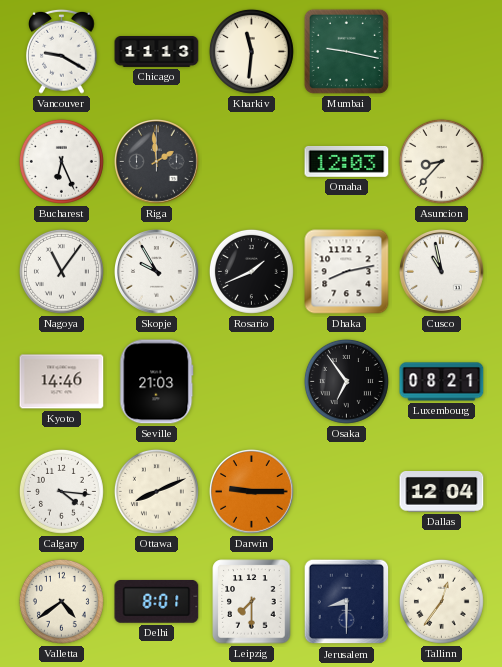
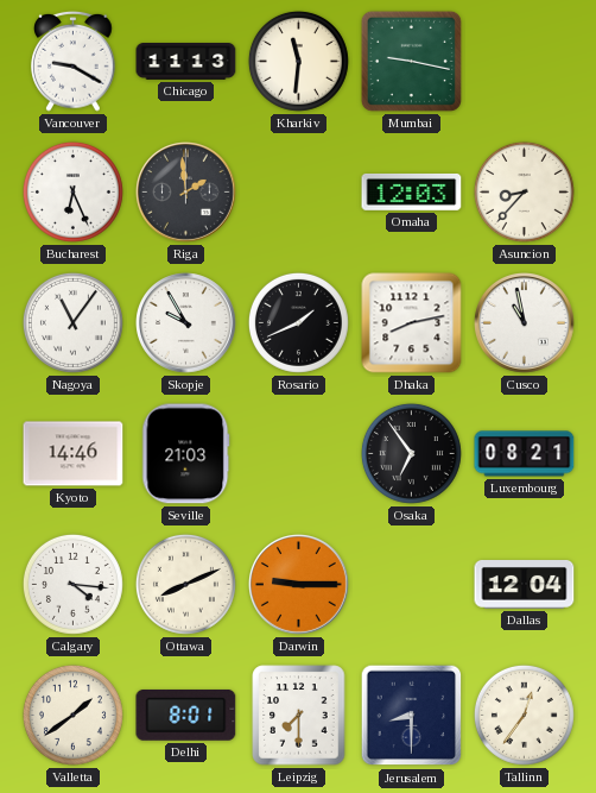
Valletta: 4:39 -> 1:39
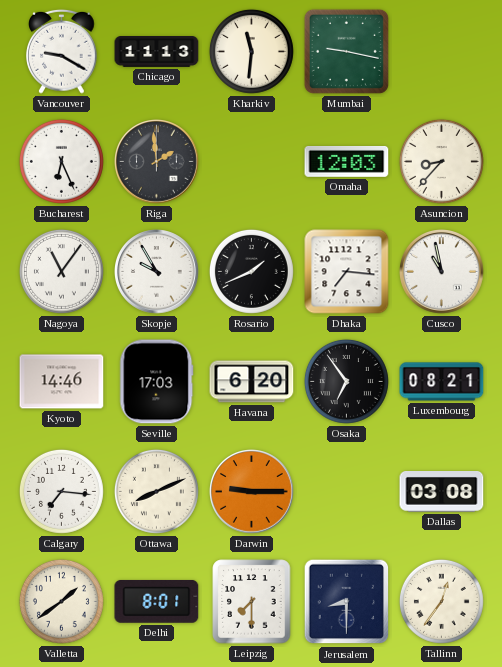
Dhaka: 8:13 -> 7:16
Seville: 21:03 -> 17:03
Havana: none -> 6:20
Calgary: 4:16 -> 7:16
Dallas: 12:04 -> 03:08
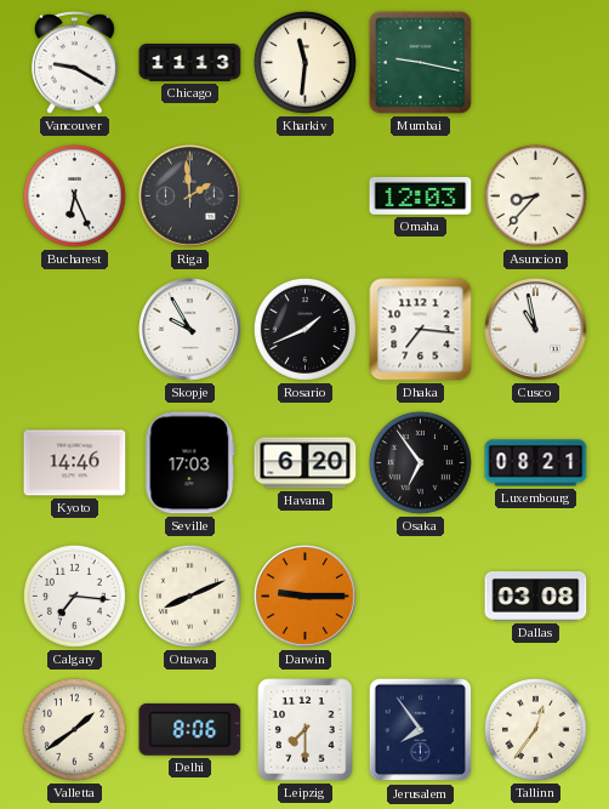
Nagoya: 11:06 -> none
Delhi: 8:01 -> 8:06
Jerusalem: 8:30 -> 7:54
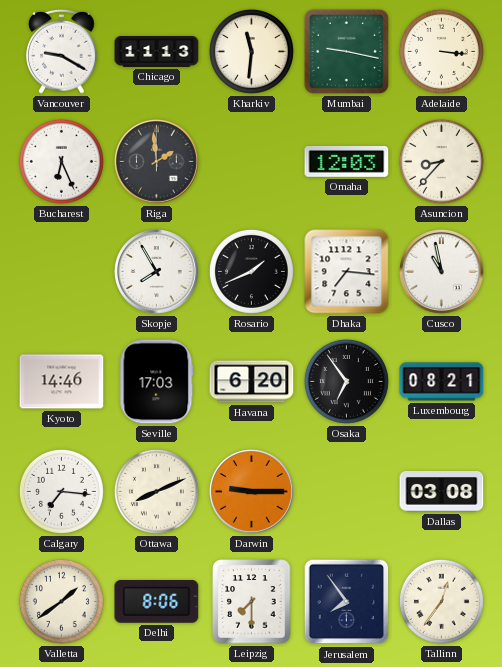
Adelaide: none -> 3:16
Skopje: 9:55 -> 7:55
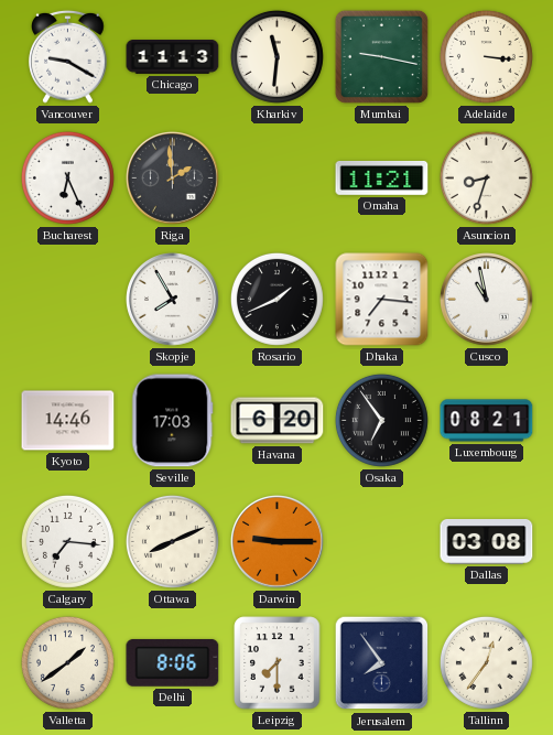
Omaha: 12:03 -> 11:21
Asuncion: 8:37 -> 8:33
